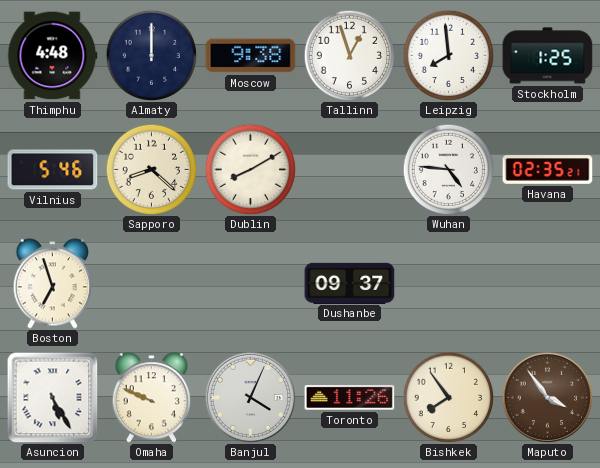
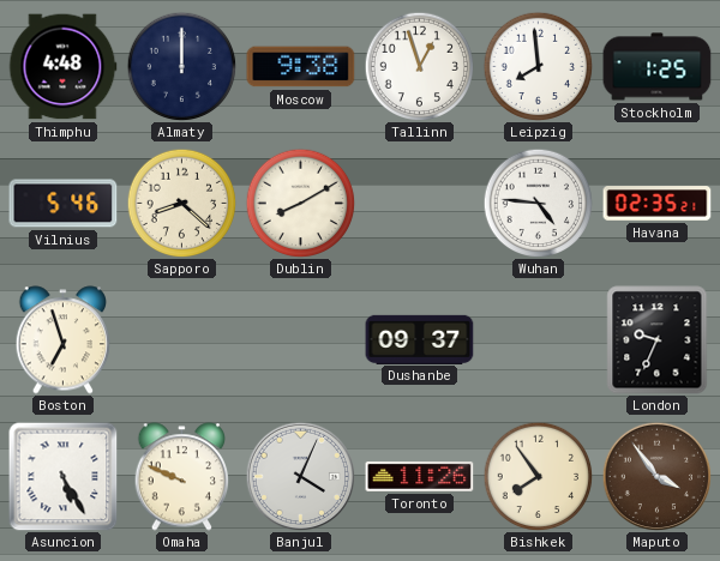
London: none -> 9:34
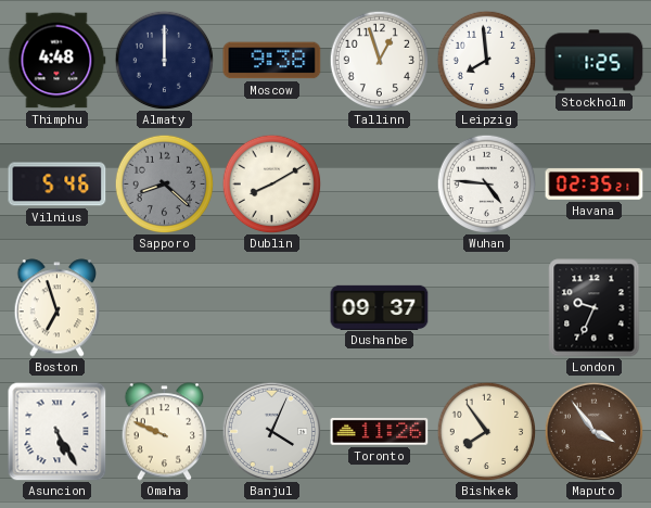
Sapporo dial: cream -> grey
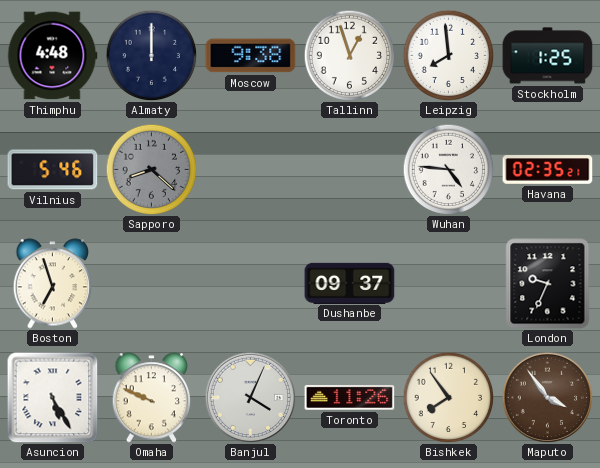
Dublin: 8:10 -> none
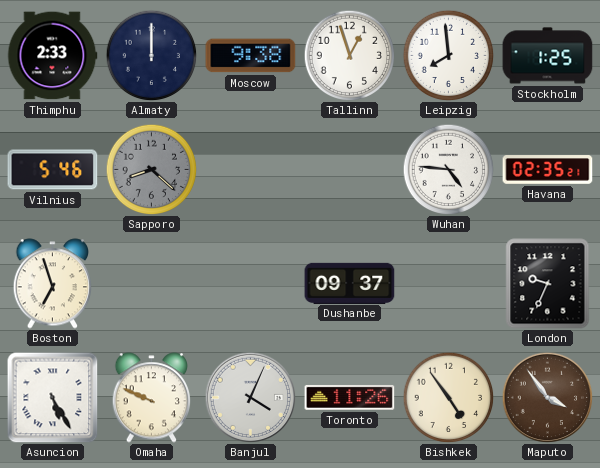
Thimphu: 4:48 -> 2:33
Bishkek: 7:54 -> 4:54
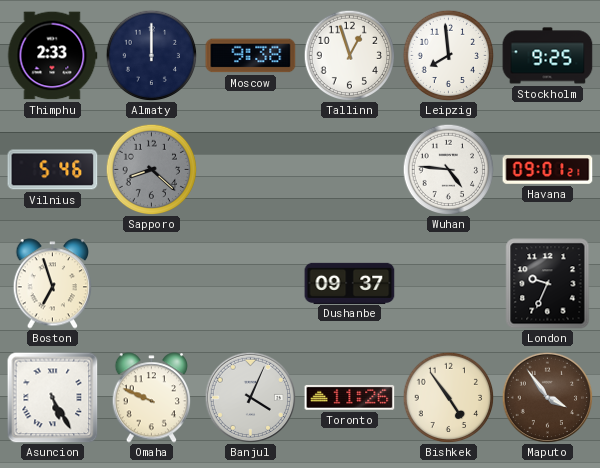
Stockholm: 1:25 -> 9:25
Havana: 02:35 -> 09:01
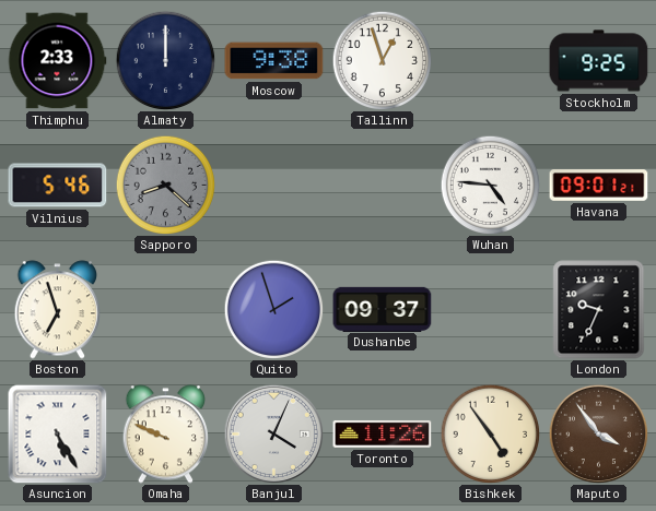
Leipzig: 7:59 -> none
Quito: none -> 1:57
